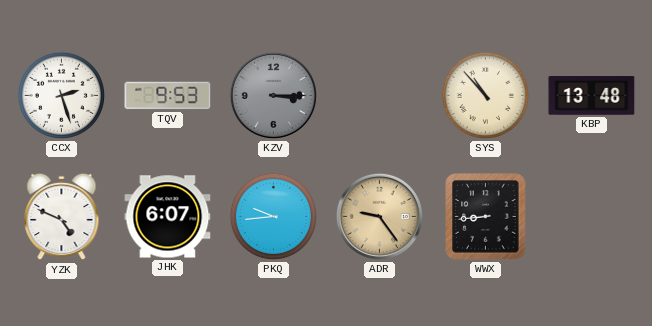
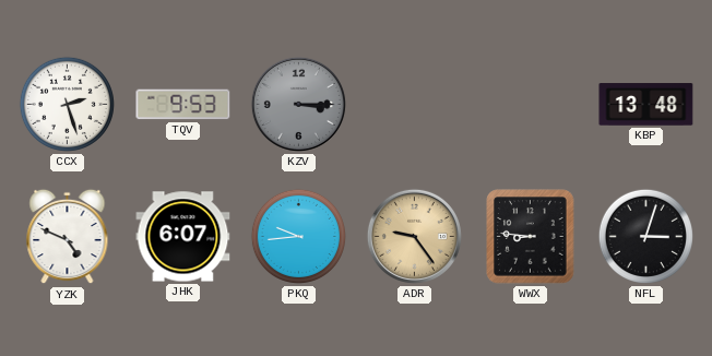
SYS: 10:53 -> none
WWX: 8:44 -> 8:46
NFL: none -> 3:03
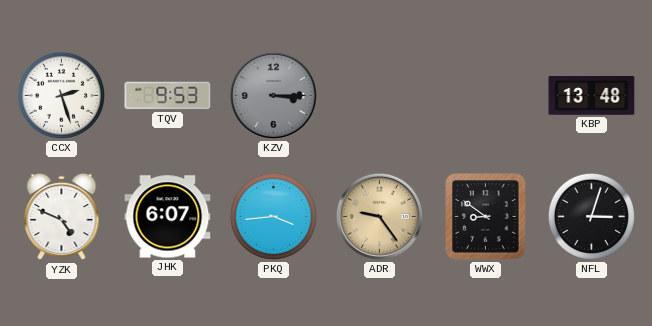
PKQ: 9:44 -> 3:44
WWX: 8:46 -> 8:51
